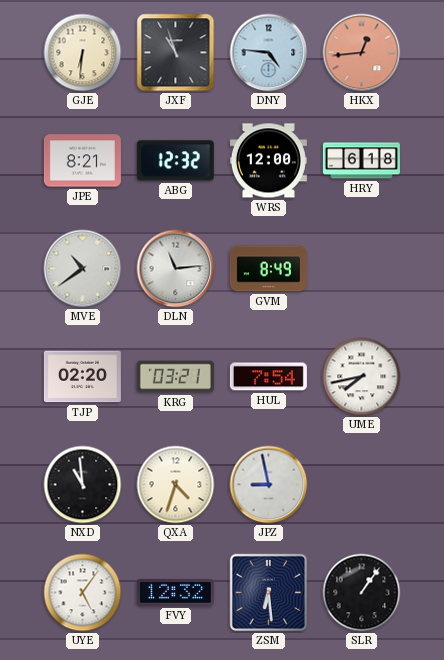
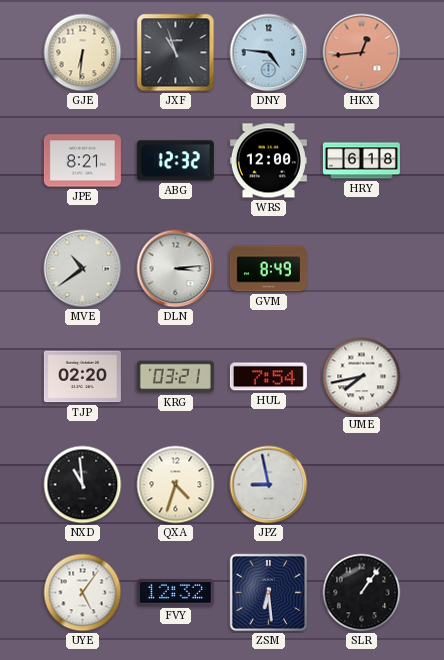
DLN: 11:14 -> 3:14
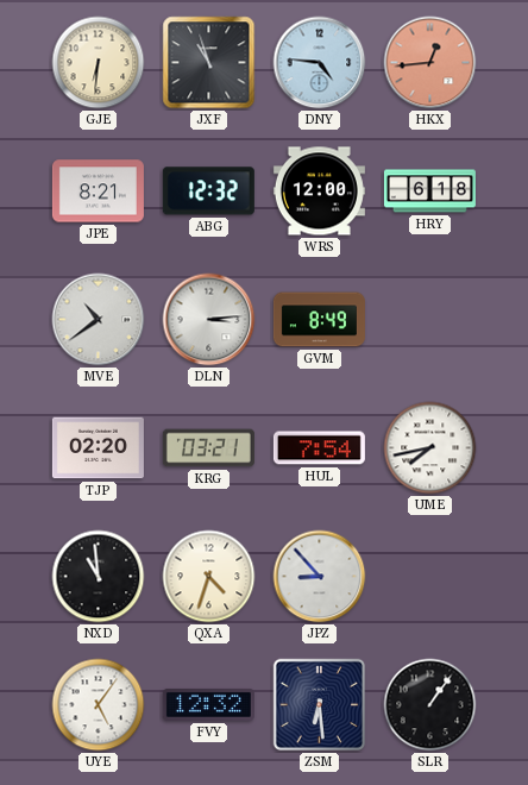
JPZ: 8:58 -> 8:53
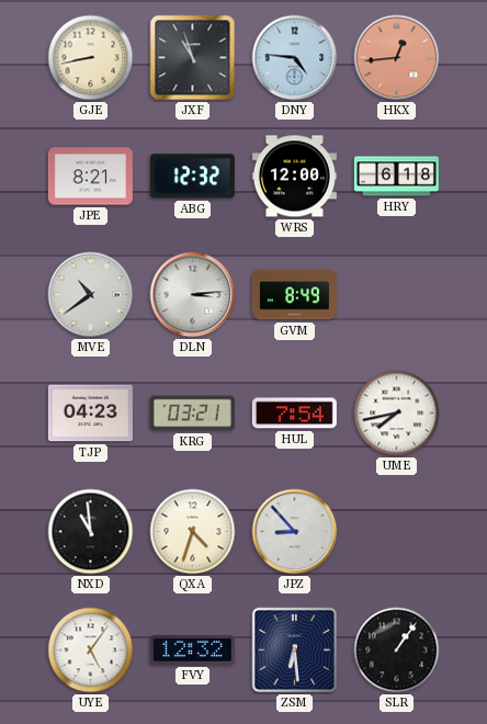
GJE: 6:31 -> 8:43
TJP: 02:20 -> 04:23
